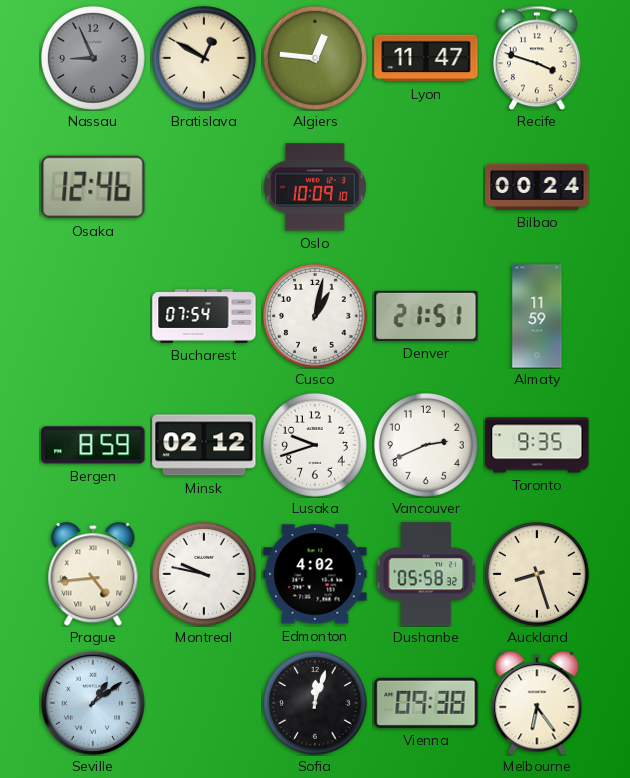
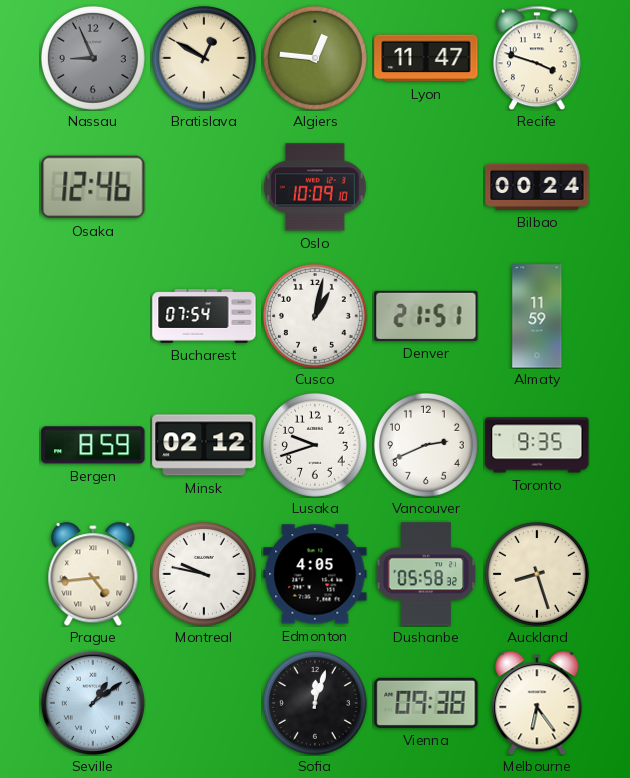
Edmonton: 4:02 -> 4:05
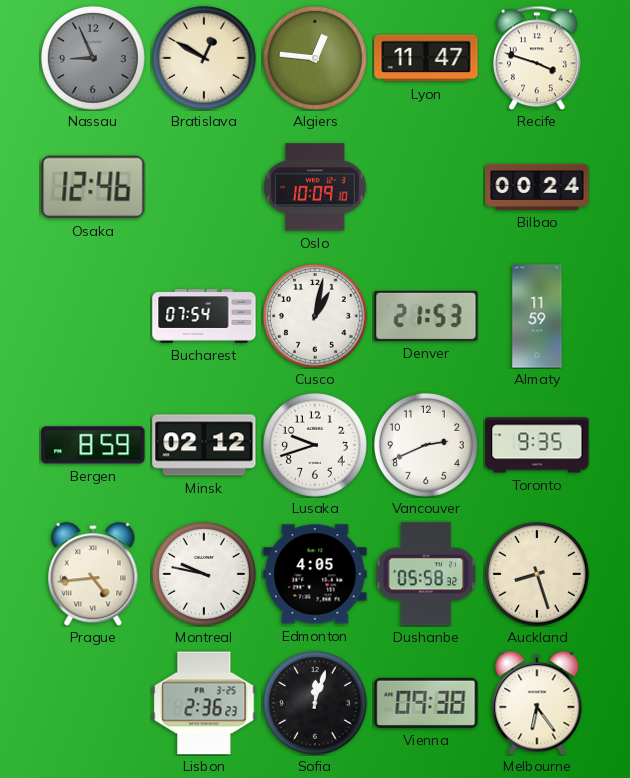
Denver: 21:51 -> 21:53
Seville: 1:09 -> none
Lisbon: none -> 2:36
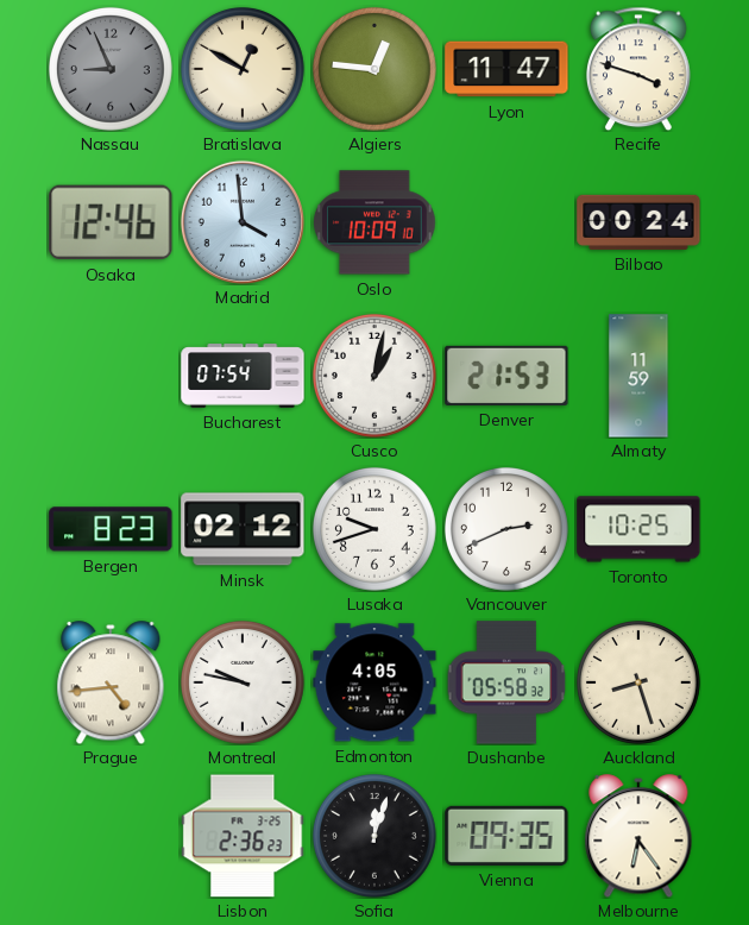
Madrid: none -> 3:59
Bergen: 8:59 -> 8:23
Toronto: 9:35 -> 10:25
Vienna: 09:38 -> 09:35
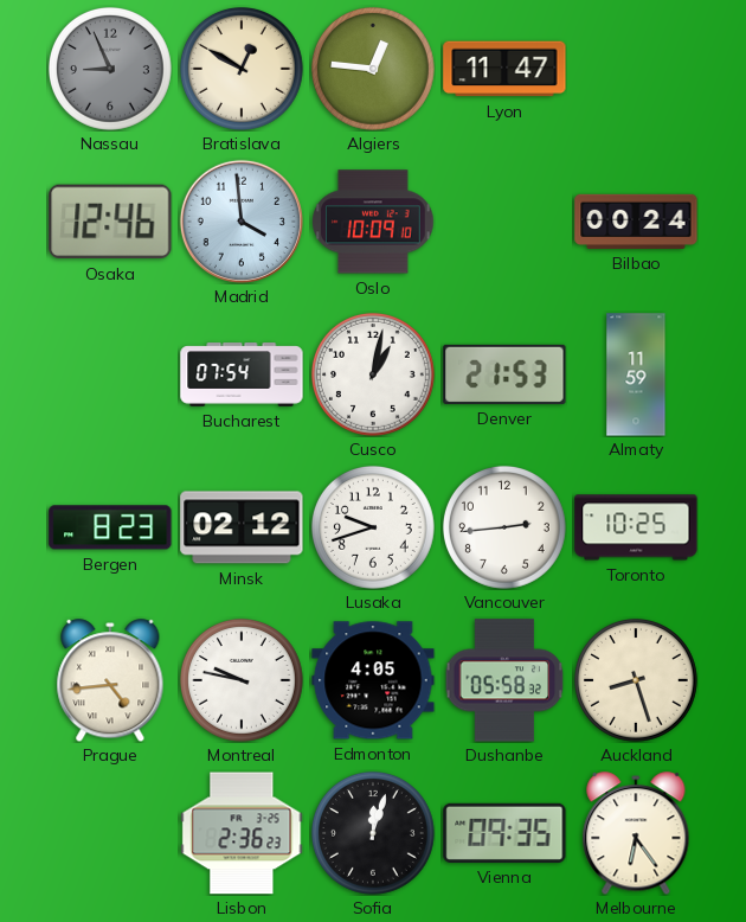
Recife: 3:48 -> none
Vancouver: 2:41 -> 2:44
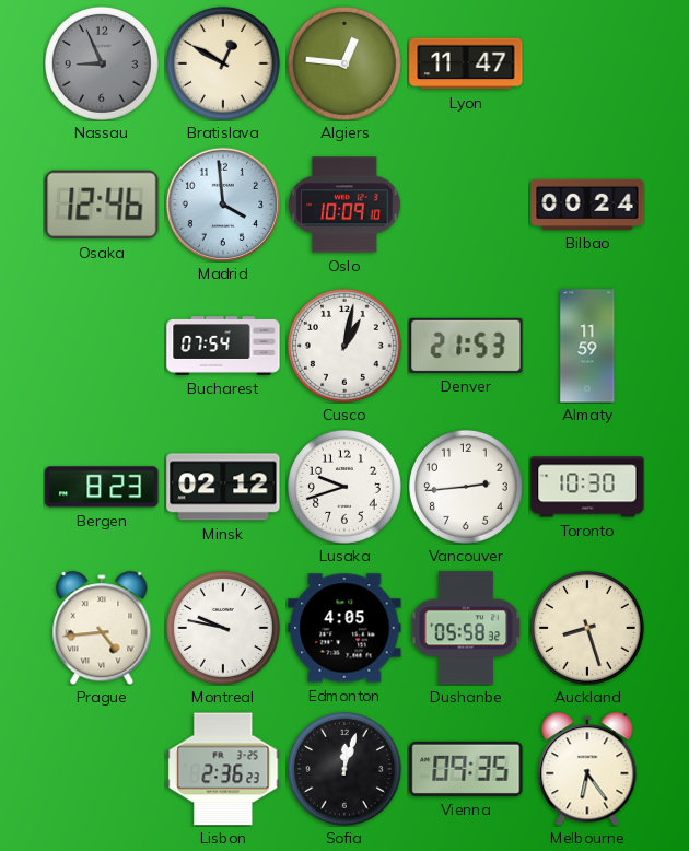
Toronto: 10:25 -> 10:30
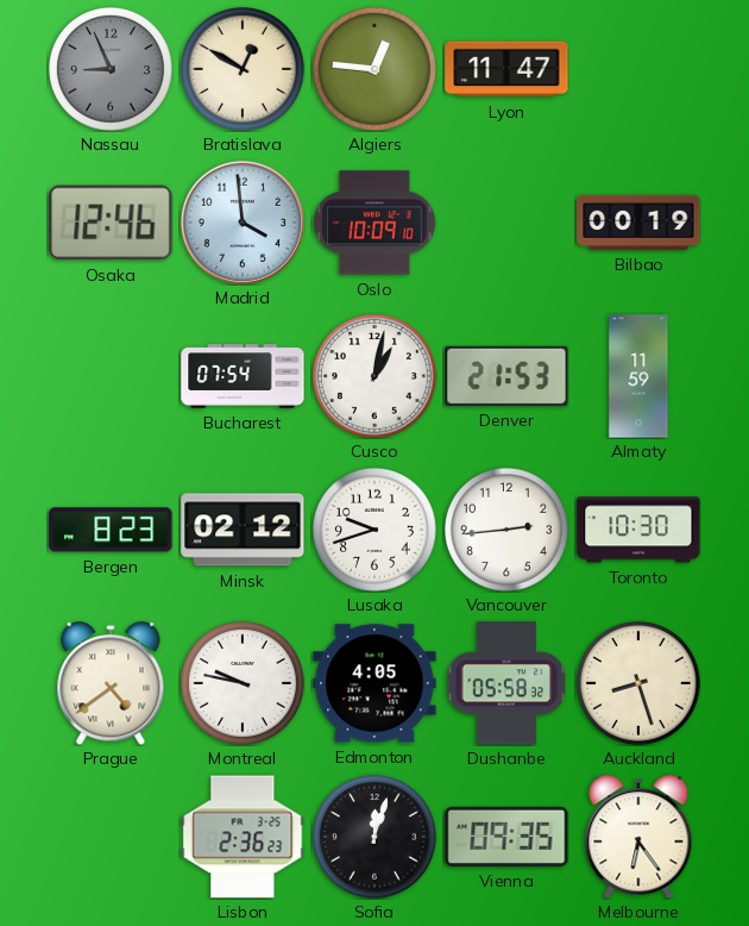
Bilbao: 00:24 -> 00:19
Prague: 4:44 -> 4:39
